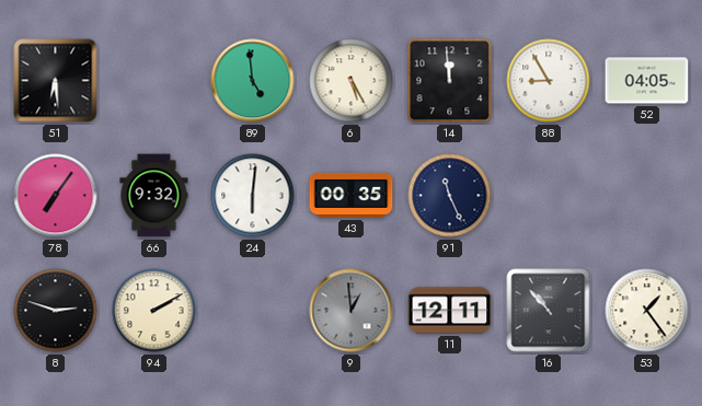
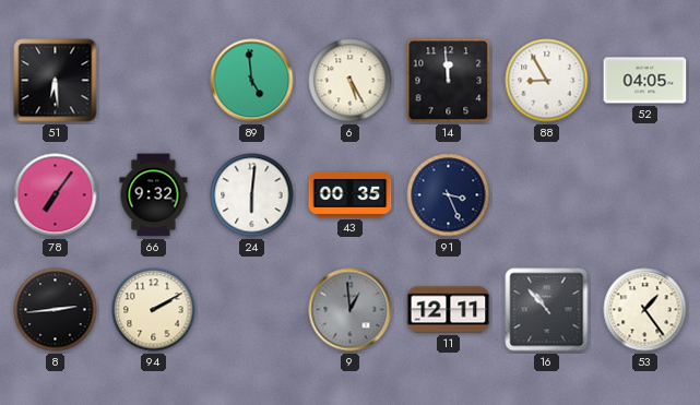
91: 11:26 -> 3:26
8: 2:48 -> 2:44
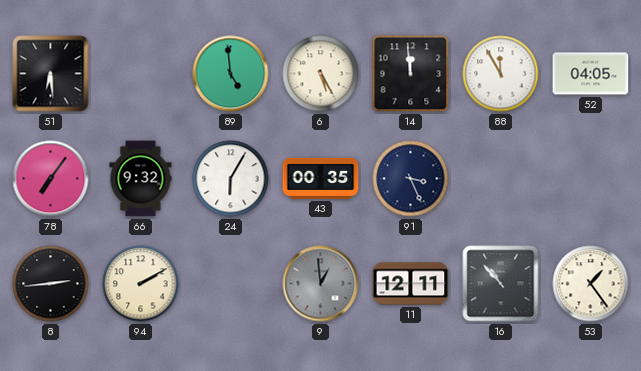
88: 8:55 -> 11:55
24: 6:01 -> 6:05
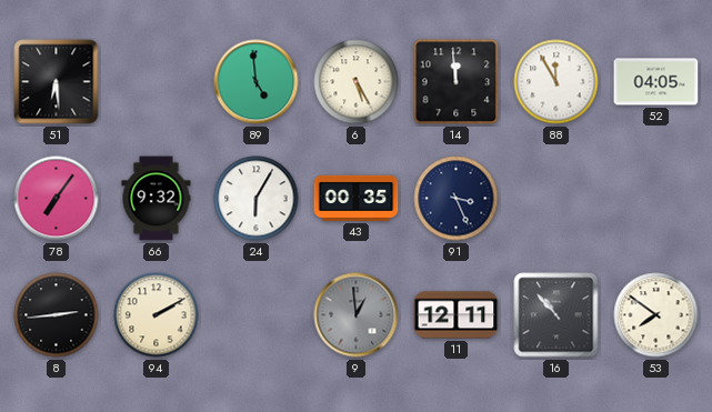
53: 1:24 -> 7:51
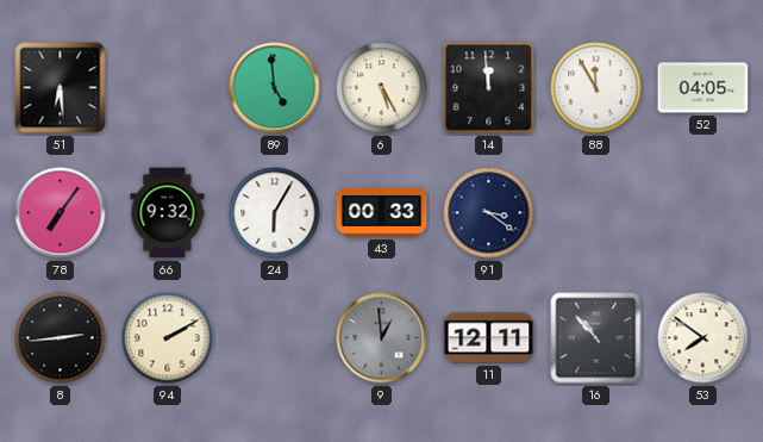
43: 00:35 -> 00:33
91: 3:26 -> 3:21
